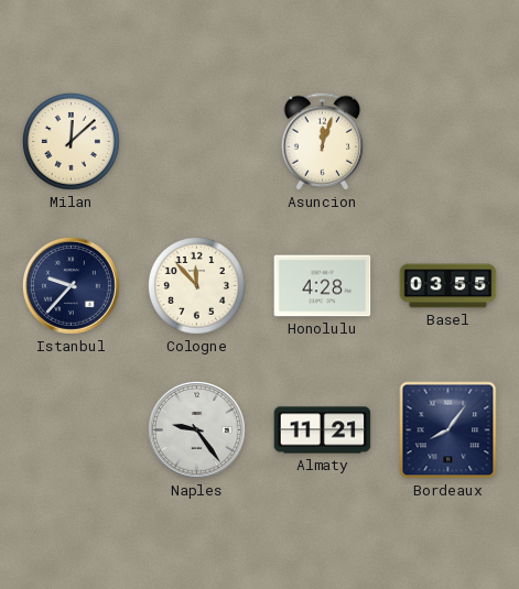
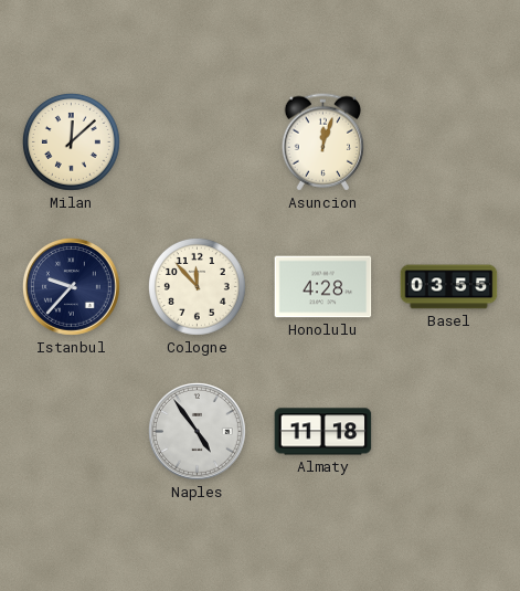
Naples: 9:24 -> 4:54
Almaty: 11:21 -> 11:18
Bordeaux: 8:06 -> none
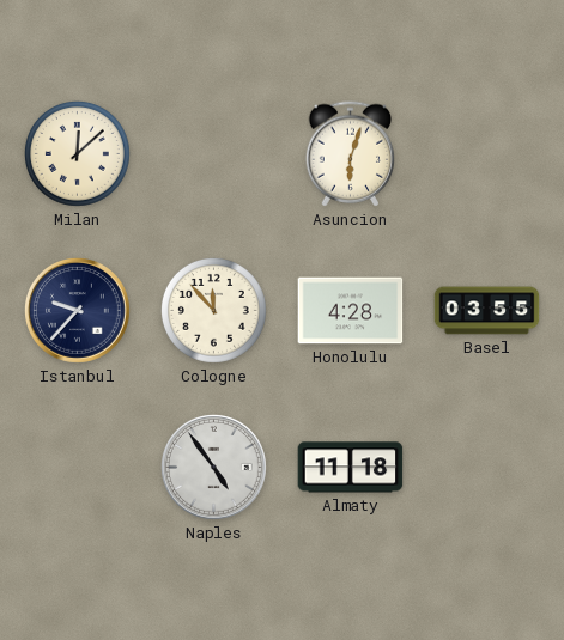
Asuncion: 12:03 -> 6:03
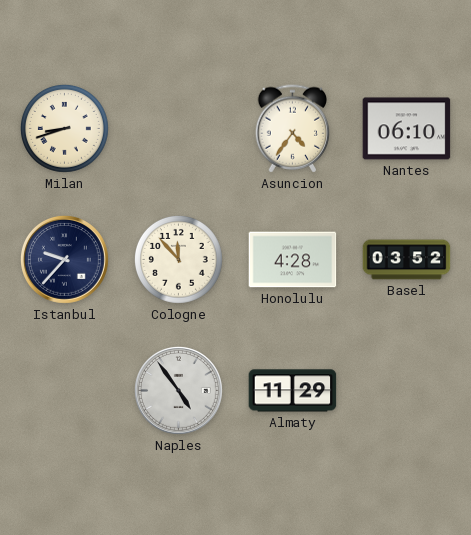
Milan: 12:08 -> 8:42
Asuncion: 6:03 -> 4:36
Nantes: none -> 06:10
Basel: 03:55 -> 03:52
Almaty: 11:18 -> 11:29
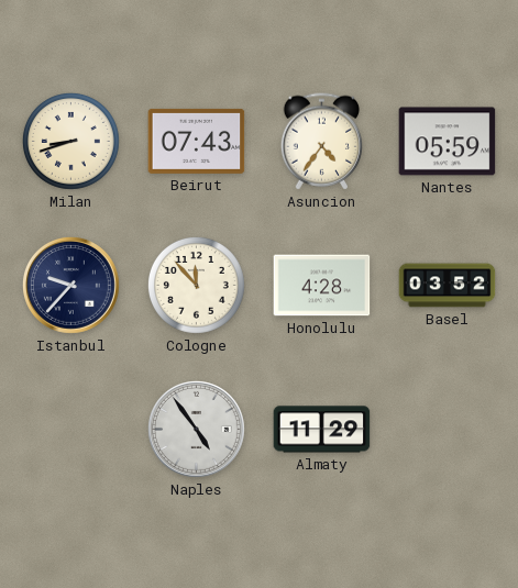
Beirut: none -> 07:43
Nantes: 06:10 -> 05:59
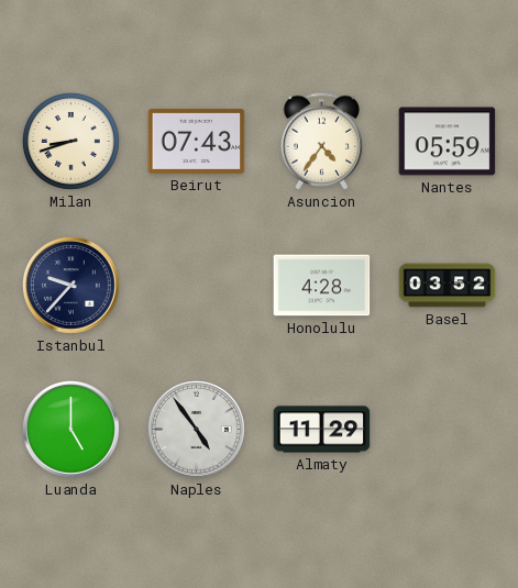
Cologne: 11:53 -> none
Luanda: none -> 5:00
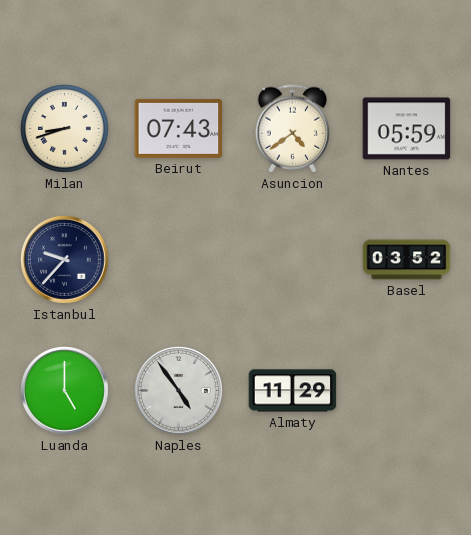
Asuncion: 4:36 -> 4:39
Honolulu: 4:28 -> none
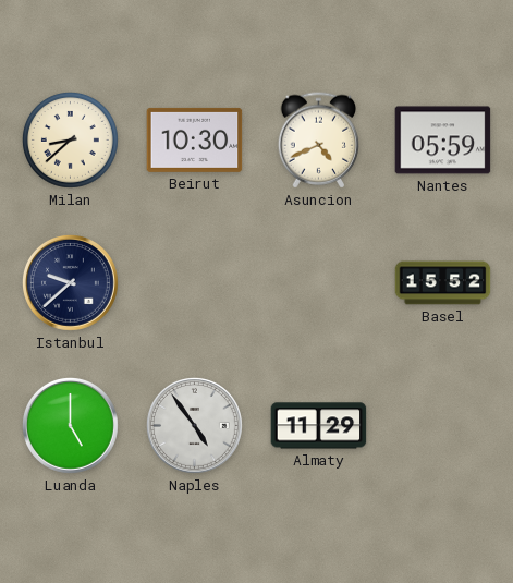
Milan: 8:42 -> 8:38
Beirut: 07:43 -> 10:30
Asuncion: 4:39 -> 4:41
Istanbul: 9:37 -> 9:38
Basel: 03:52 -> 15:52
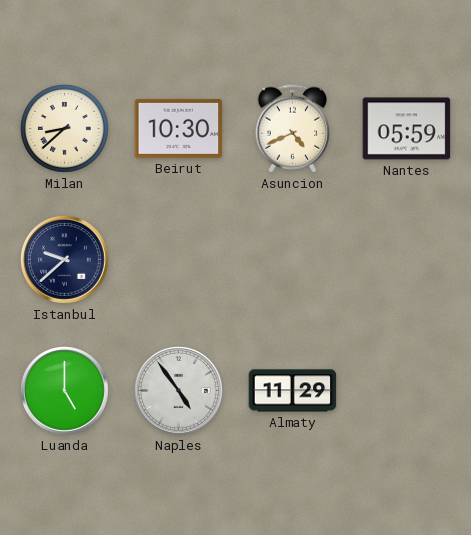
Basel: 15:52 -> none
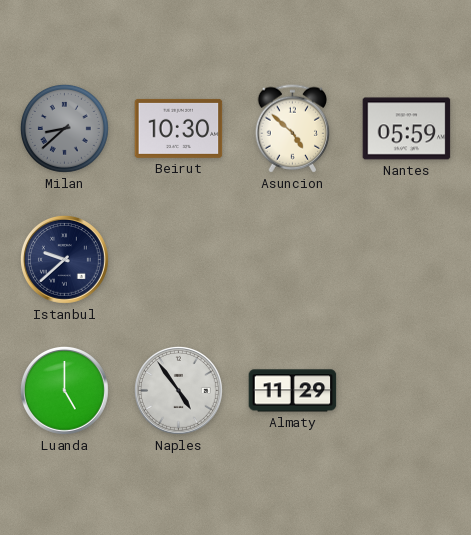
Milan dial: cream -> grey
Asuncion: 4:41 -> 4:52
